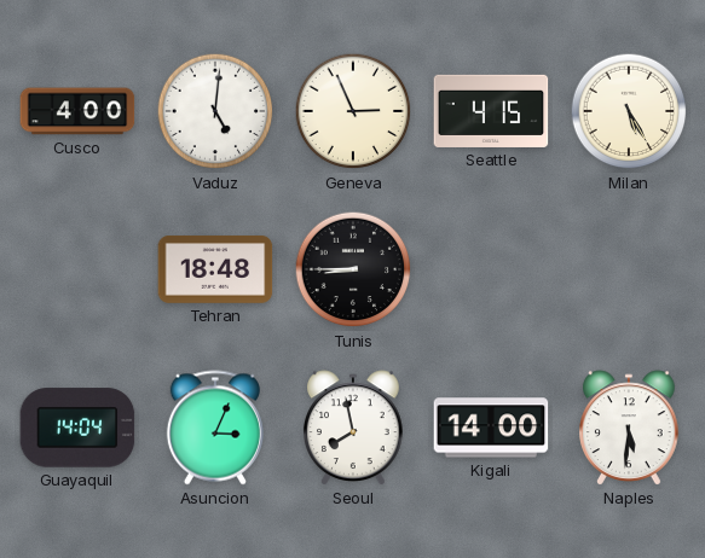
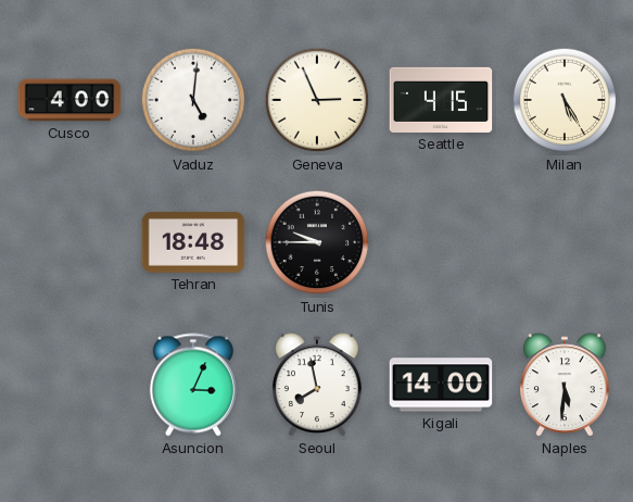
Tunis: 8:45 -> 9:45
Guayaquil: 14:04 -> none
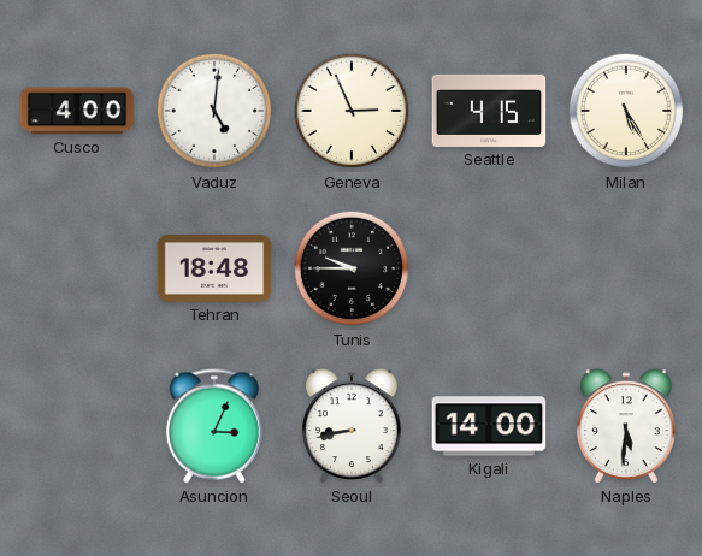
Seoul: 7:58 -> 8:43
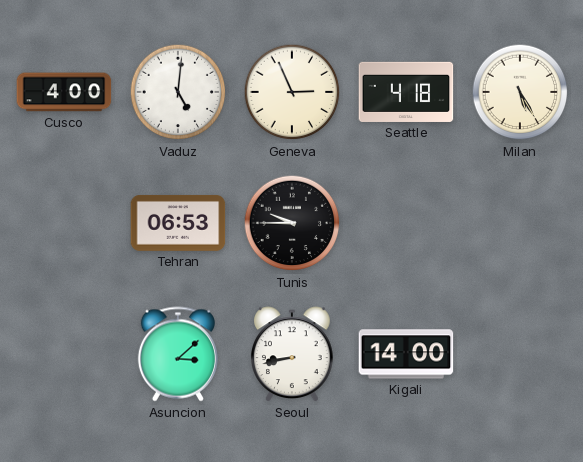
Seattle: 4:15 -> 4:18
Tehran: 18:48 -> 06:53
Asuncion: 3:04 -> 3:08
Naples: 5:31 -> none
